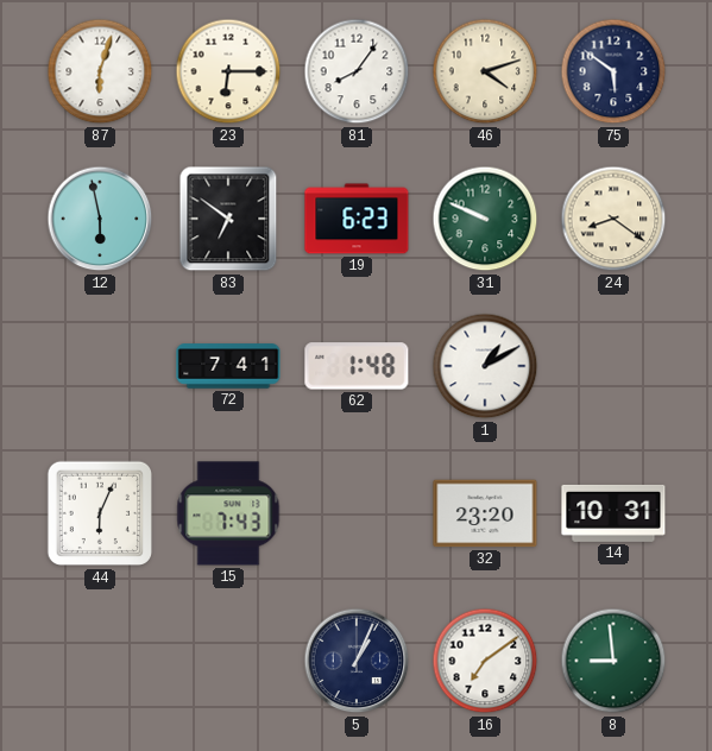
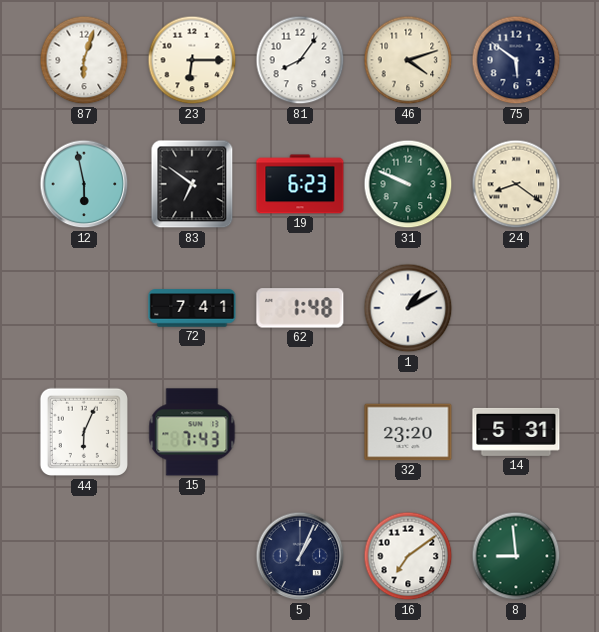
14: 10:31 -> 5:31
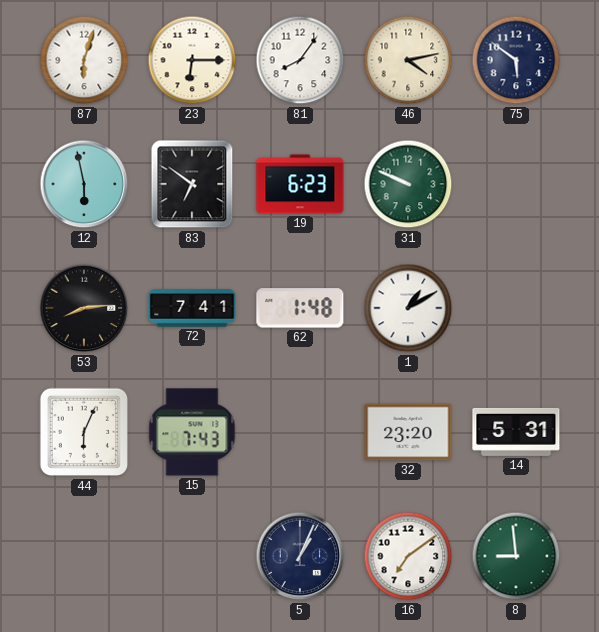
46: 4:12 -> 4:13
24: 8:21 -> none
53: none -> 8:14
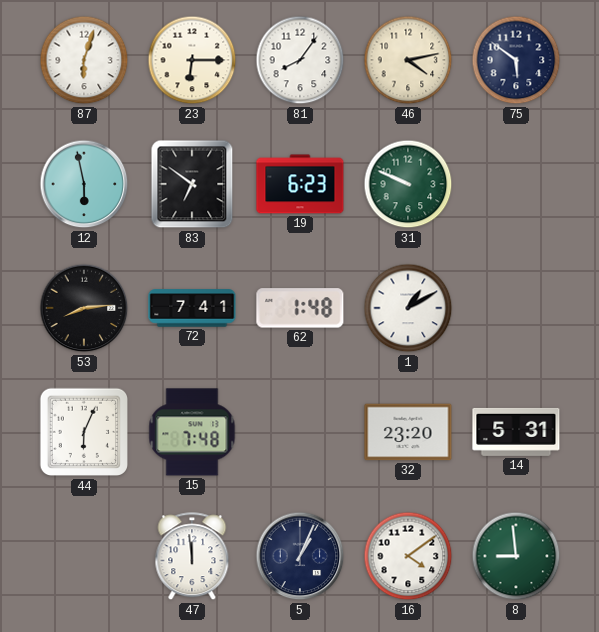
15: 7:43 -> 7:48
47: none -> 11:59
16: 7:09 -> 4:09
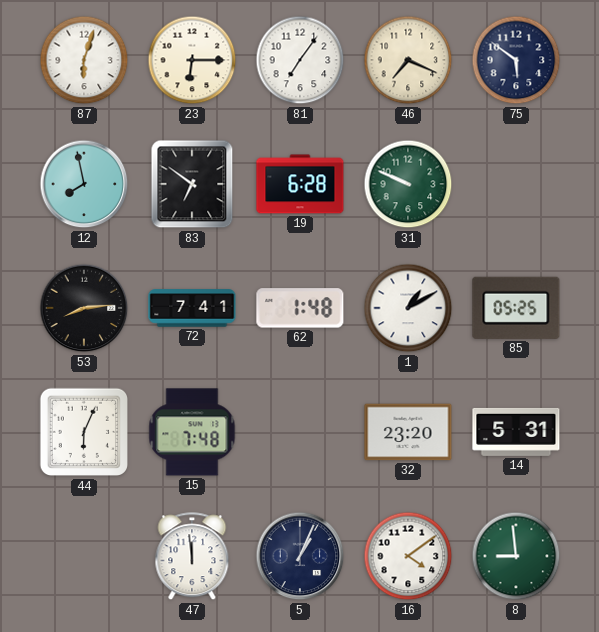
81: 8:06 -> 7:06
46: 4:13 -> 7:19
12: 5:58 -> 7:58
19: 6:23 -> 6:28
85: none -> 05:25
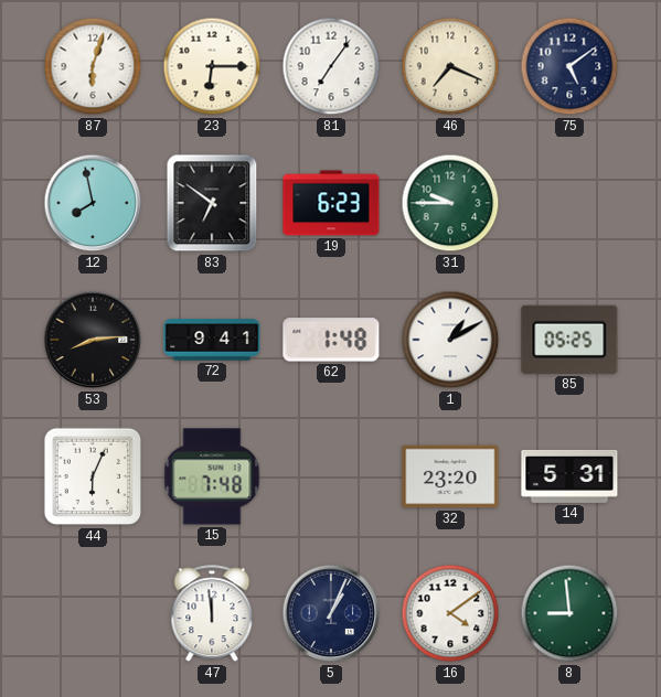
75: 5:51 -> 5:09
19: 6:28 -> 6:23
31: 9:49 -> 9:45
72: 7:41 -> 9:41
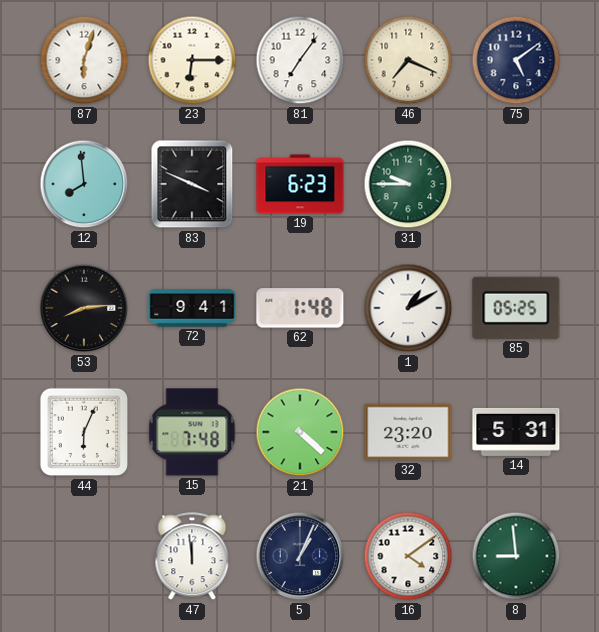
12: 7:58 -> 7:59
83: 6:51 -> 3:49
21: none -> 4:22
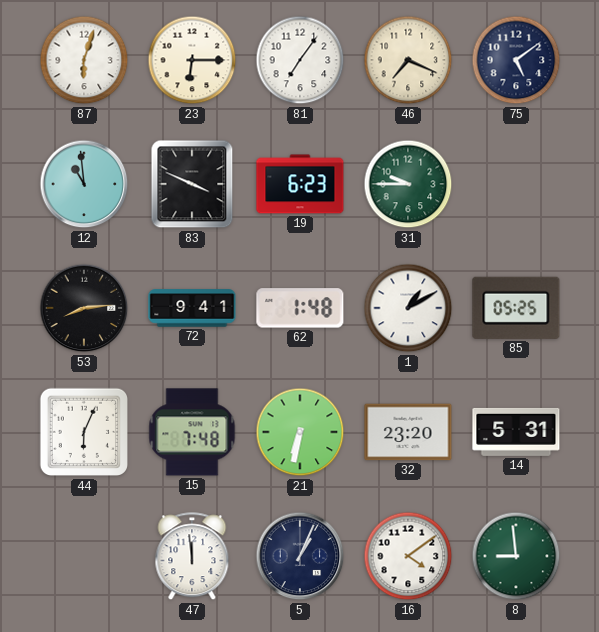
12: 7:59 -> 10:59
21: 4:22 -> 6:32
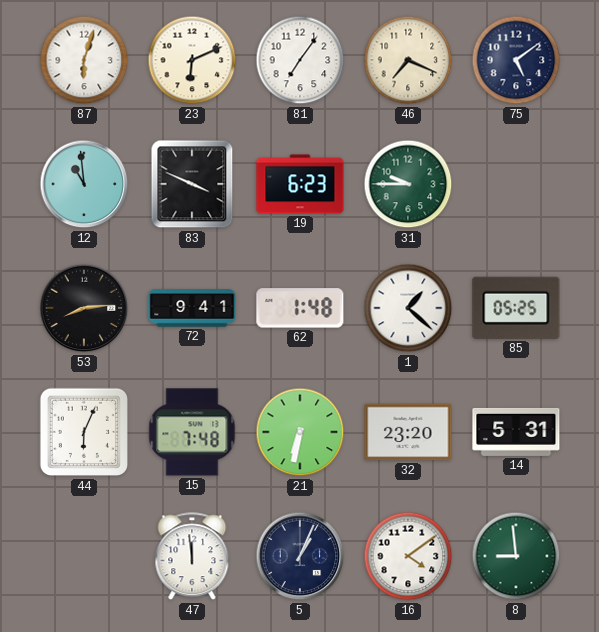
23: 6:15 -> 6:11
1: 1:10 -> 1:22
